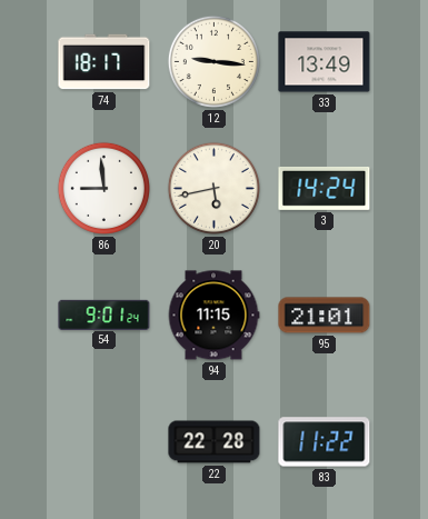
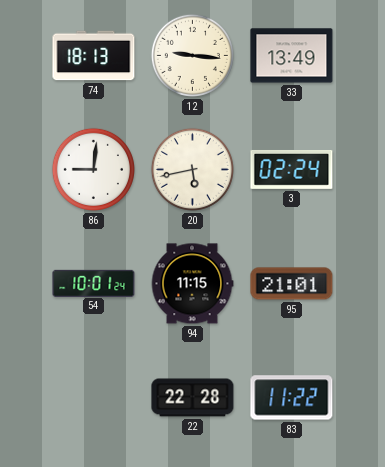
74: 18:17 -> 18:13
86: 8:59 -> 9:01
3: 14:24 -> 02:24
54: 9:01 -> 10:01
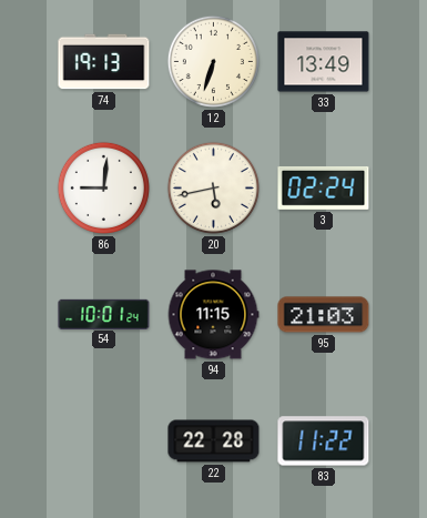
74: 18:13 -> 19:13
12: 9:16 -> 6:33
95: 21:01 -> 21:03
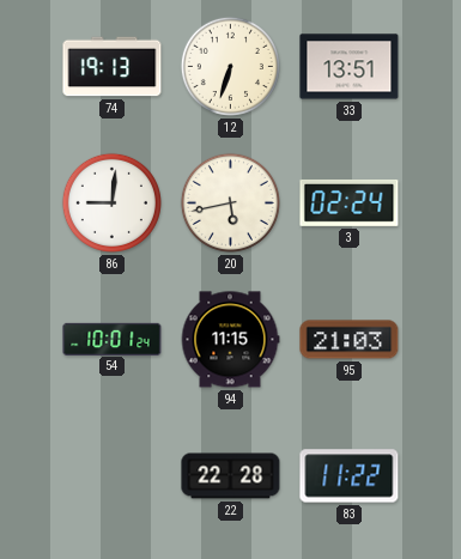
33: 13:49 -> 13:51
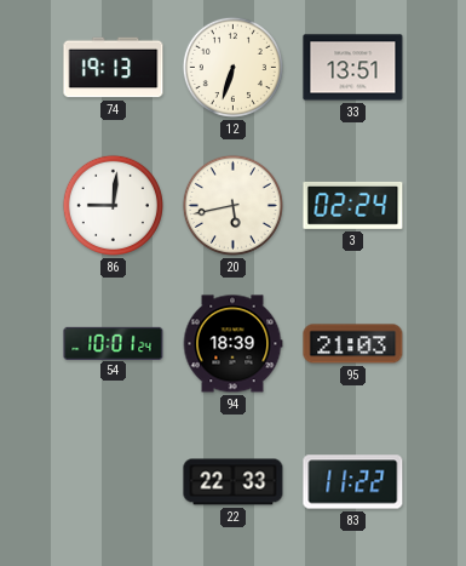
94: 11:15 -> 18:39
22: 22:28 -> 22:33
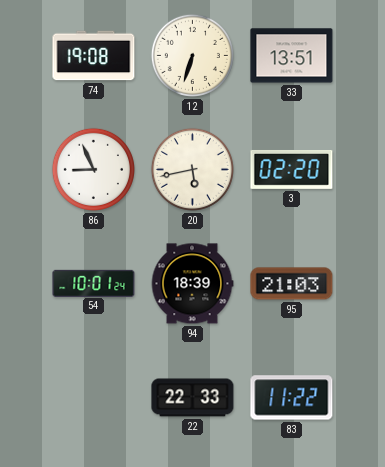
74: 19:13 -> 19:08
86: 9:01 -> 8:56
3: 02:24 -> 02:20
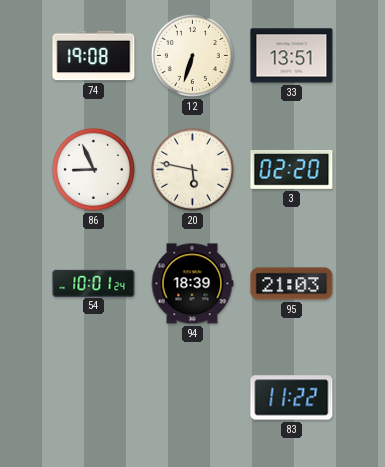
20: 5:43 -> 5:47
22: 22:33 -> none
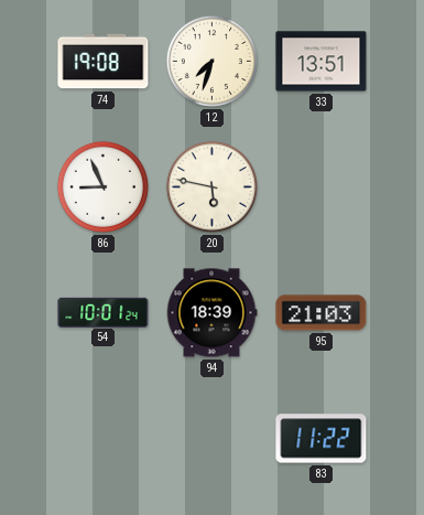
12: 6:33 -> 7:33
3: 02:20 -> none
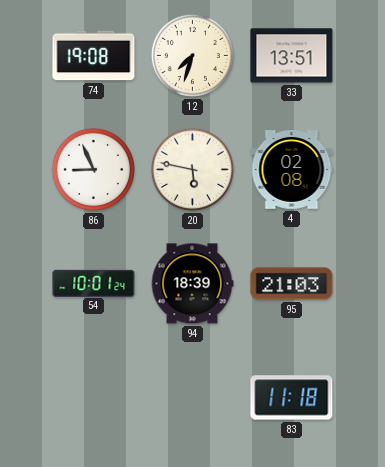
4: none -> 02:08
83: 11:22 -> 11:18
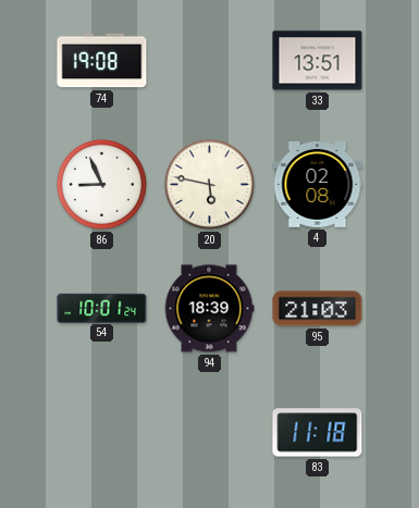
12: 7:33 -> none
